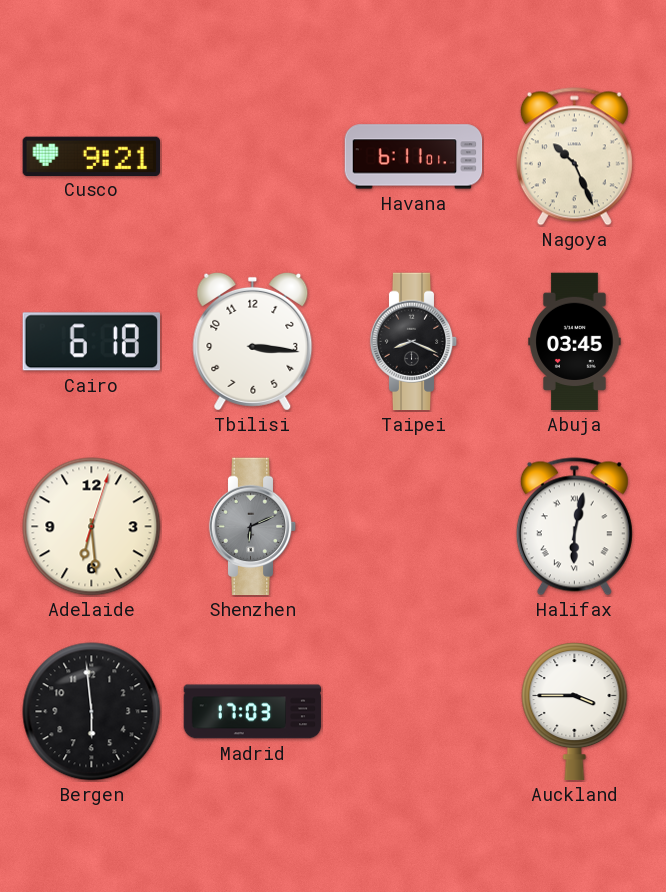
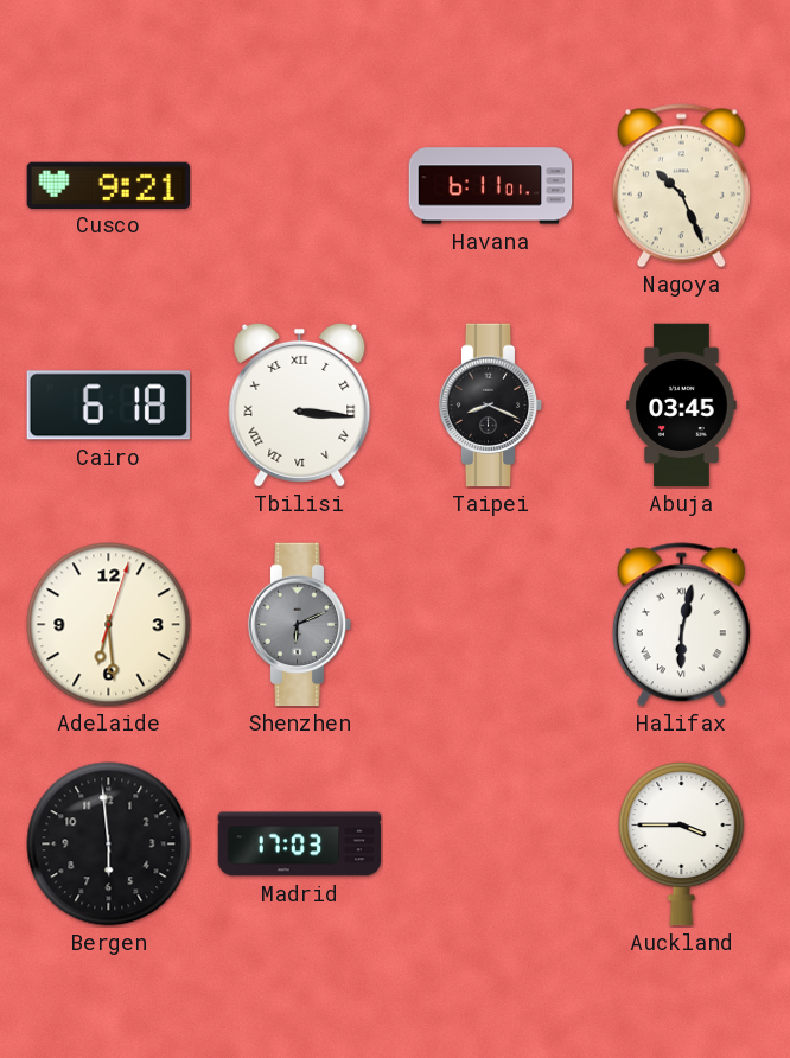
Tbilisi numerals: Arabic -> Roman
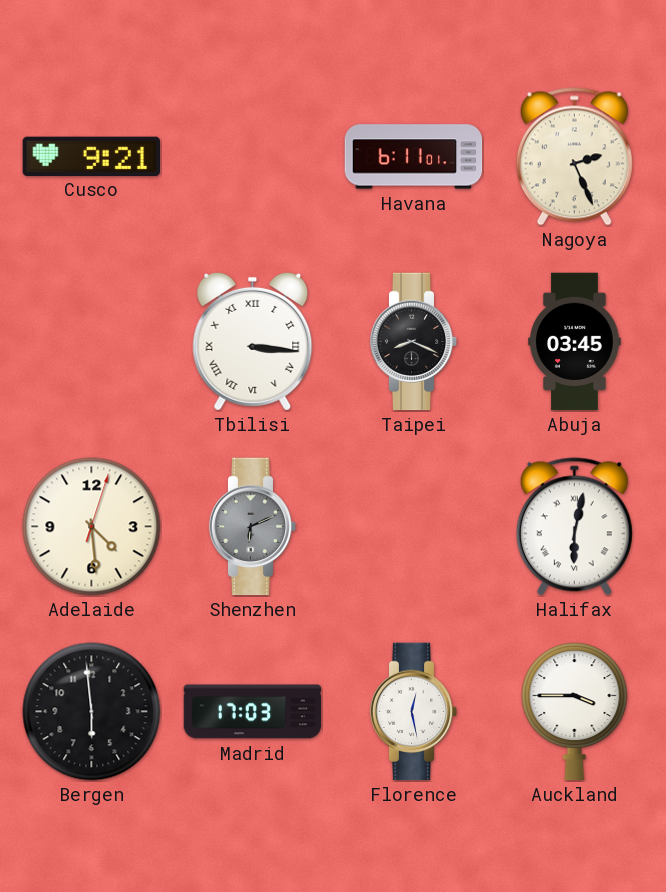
Nagoya: 10:26 -> 2:26
Cairo: 6:18 -> none
Adelaide: 6:29 -> 4:29
Florence: none -> 12:28
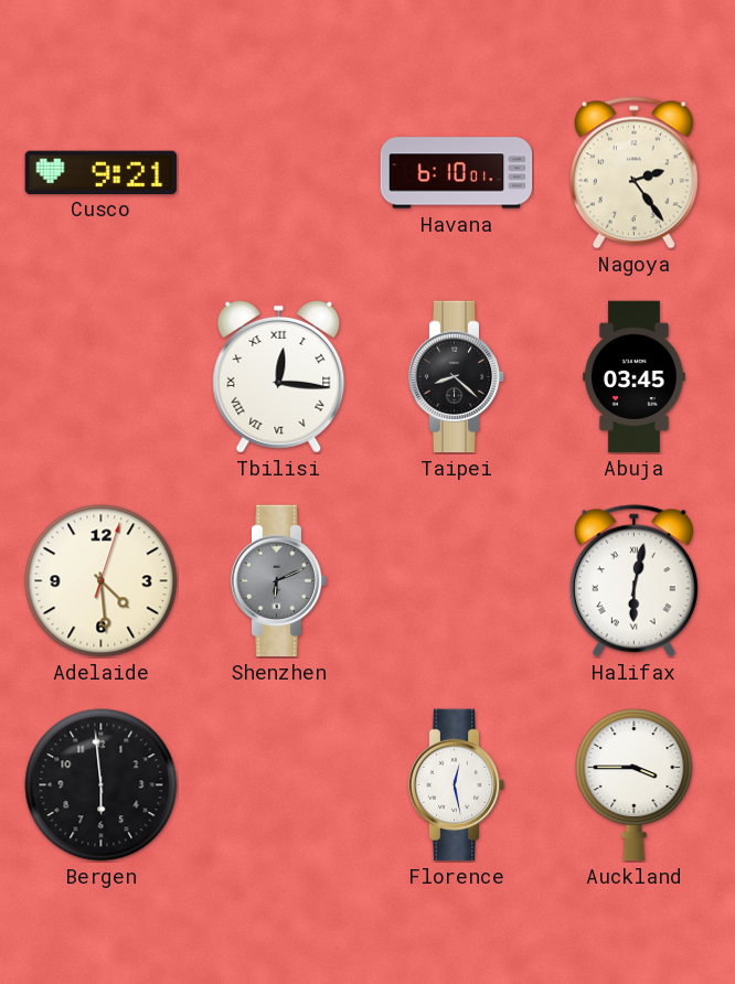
Havana: 6:11 -> 6:10
Nagoya: 2:26 -> 2:24
Tbilisi: 3:16 -> 12:16
Taipei: 8:19 -> 8:22
Madrid: 17:03 -> none
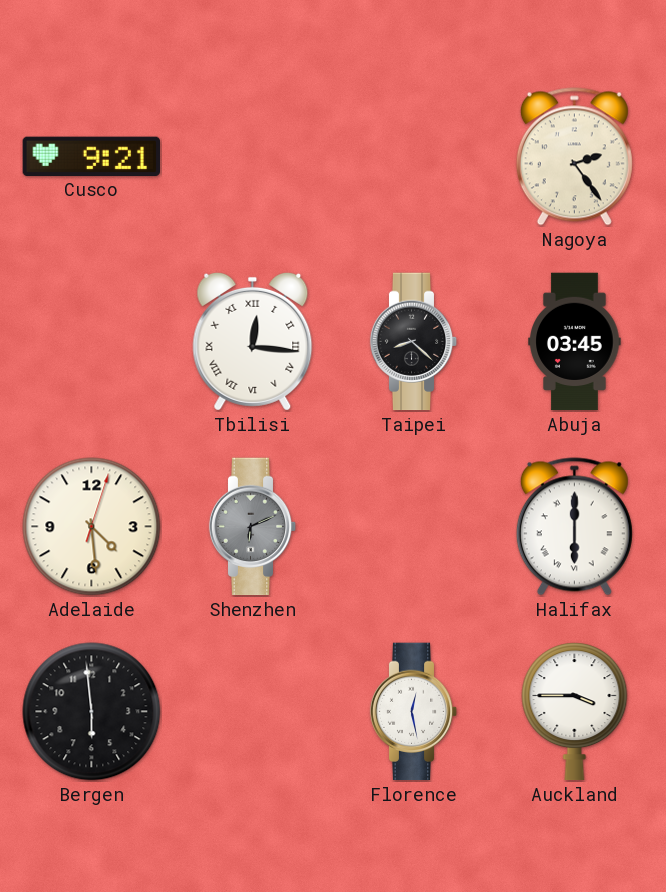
Havana: 6:10 -> none
Halifax: 6:02 -> 6:00
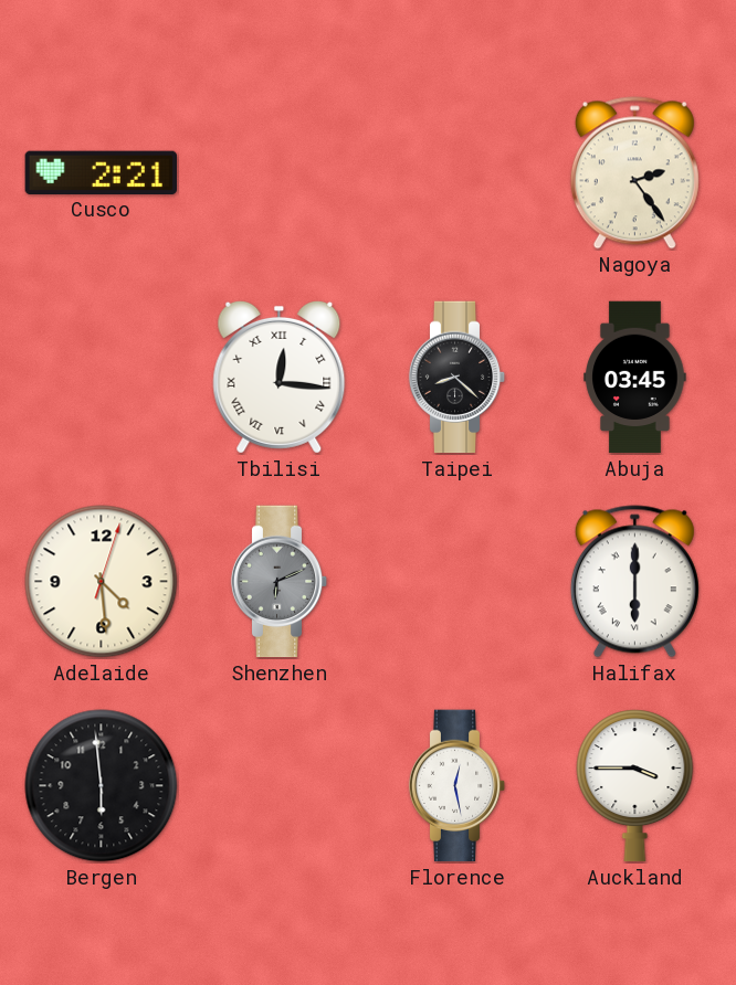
Cusco: 9:21 -> 2:21
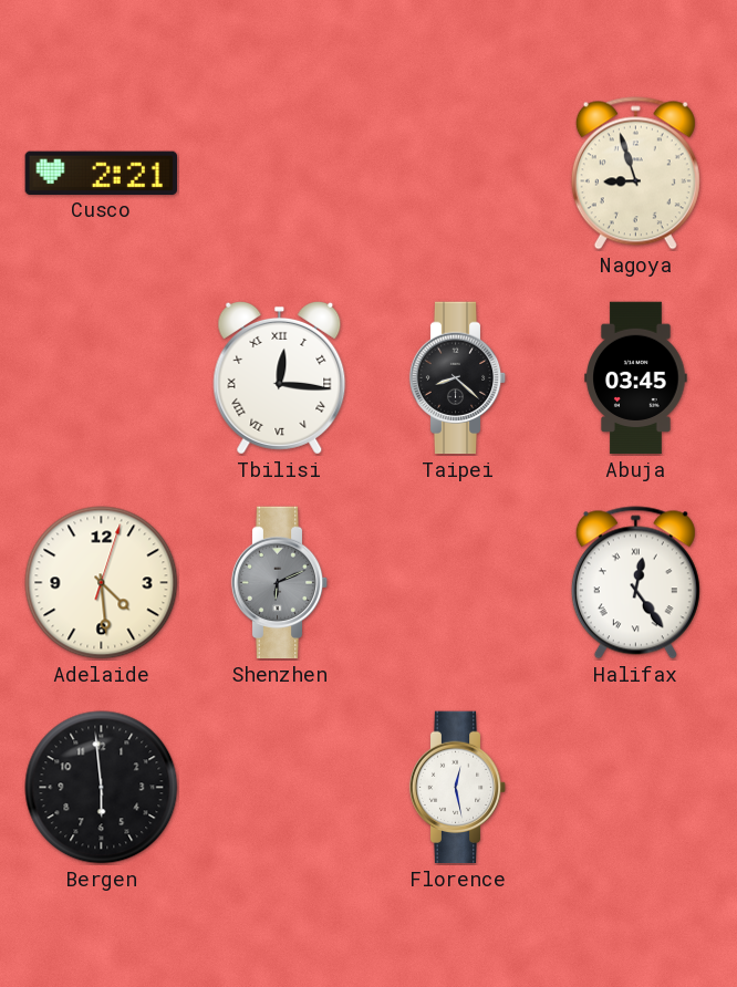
Nagoya: 2:24 -> 8:57
Halifax: 6:00 -> 12:24
Auckland: 3:45 -> none
